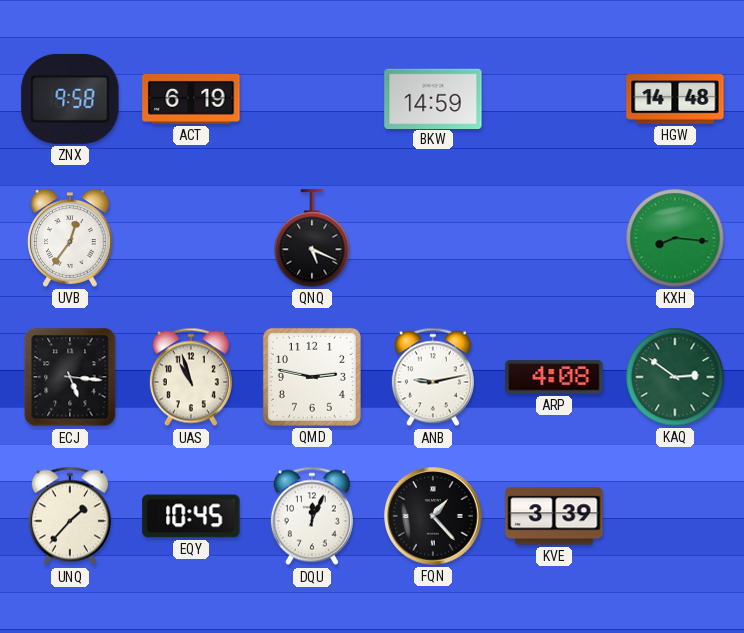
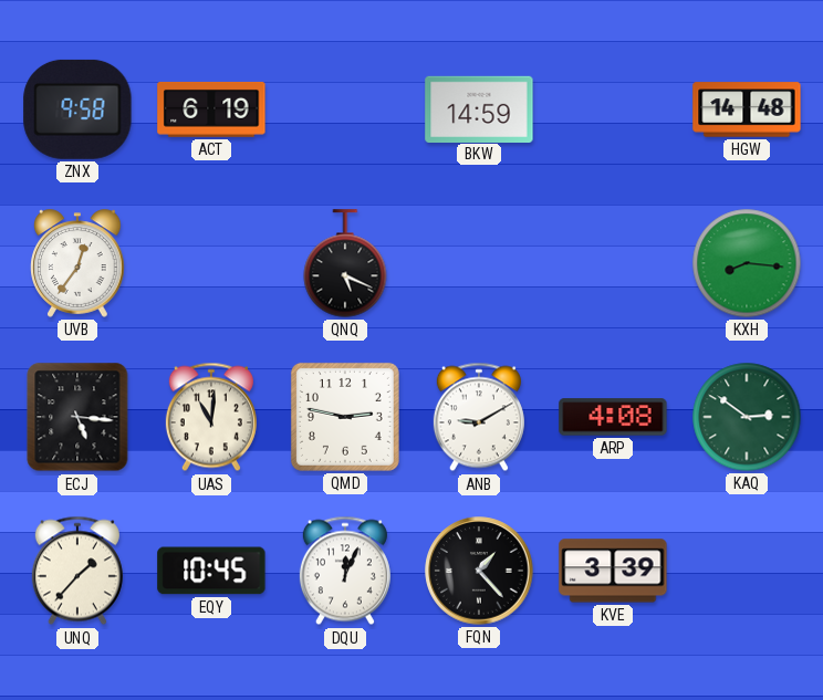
UAS: 10:57 -> 11:01
ANB: 9:13 -> 9:10
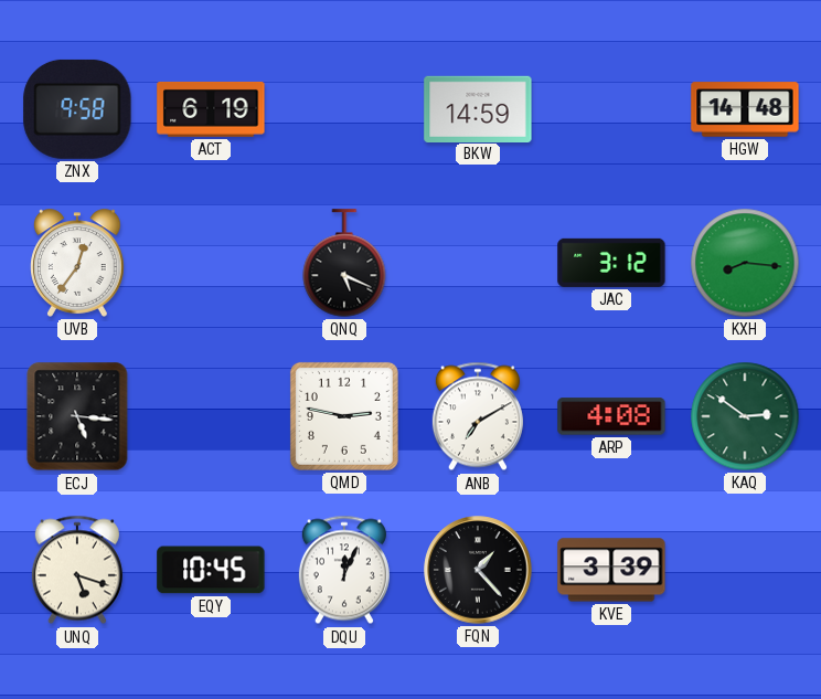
JAC: none -> 3:12
UAS: 11:01 -> none
ANB: 9:10 -> 7:10
UNQ: 1:37 -> 5:18
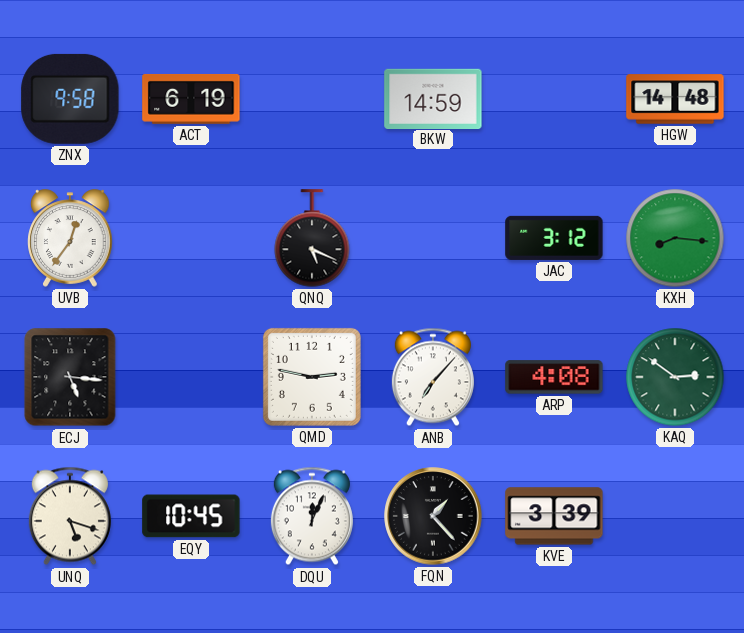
ANB: 7:10 -> 7:07
